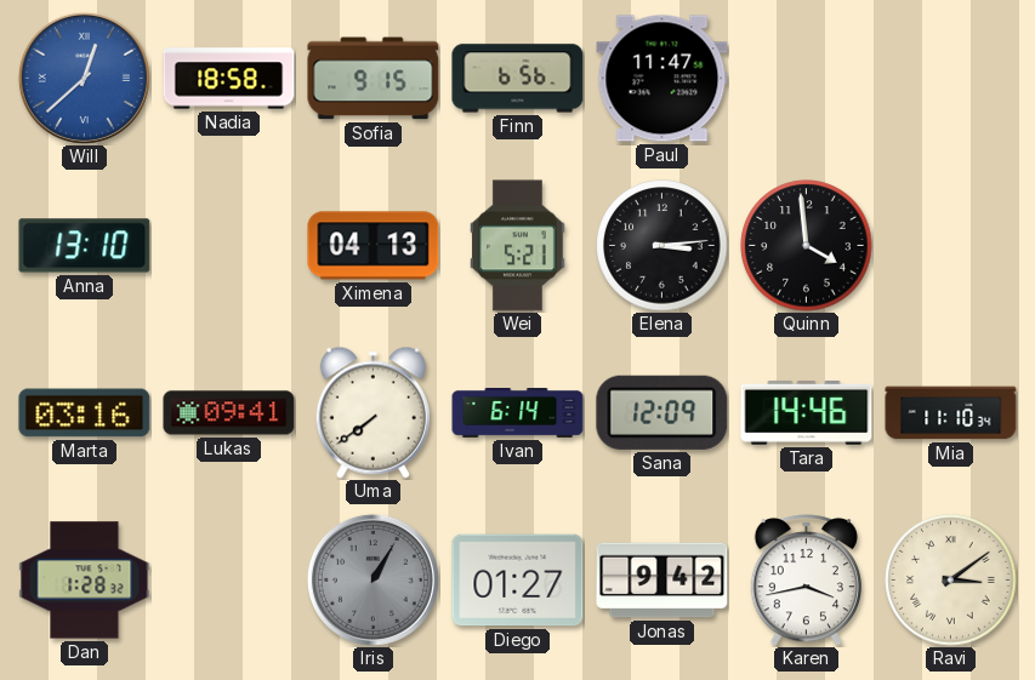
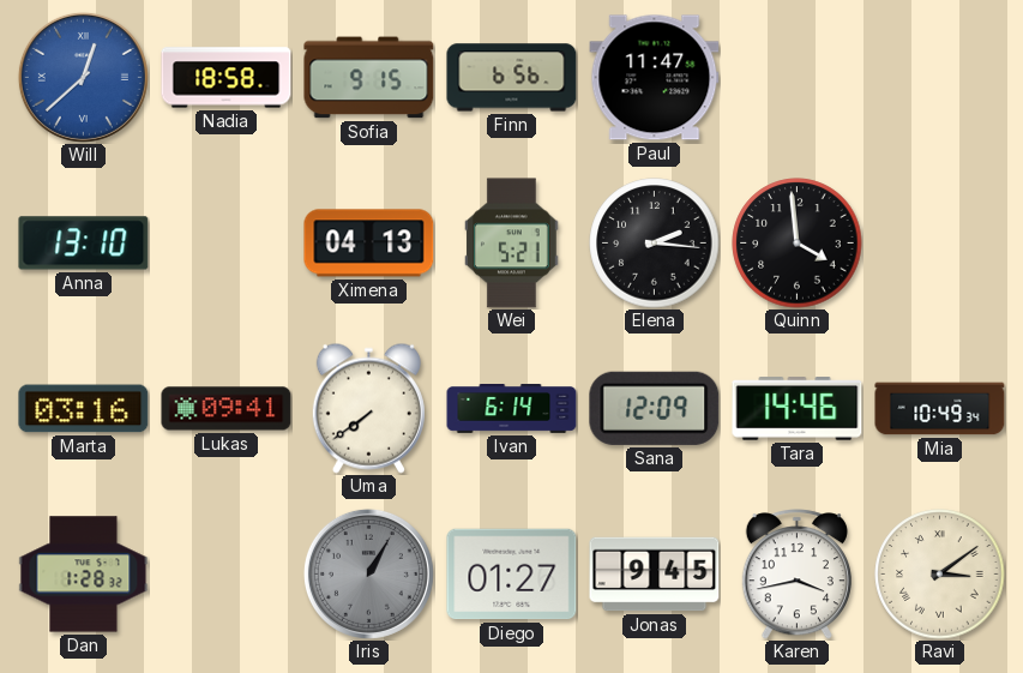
Elena: 3:14 -> 2:16
Mia: 11:10 -> 10:49
Jonas: 9:42 -> 9:45
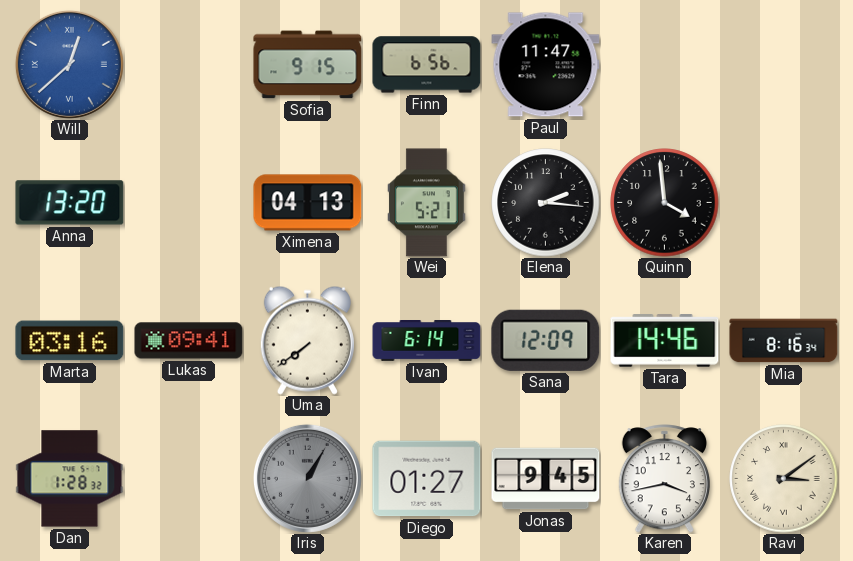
Nadia: 18:58 -> none
Anna: 13:10 -> 13:20
Mia: 10:49 -> 8:16
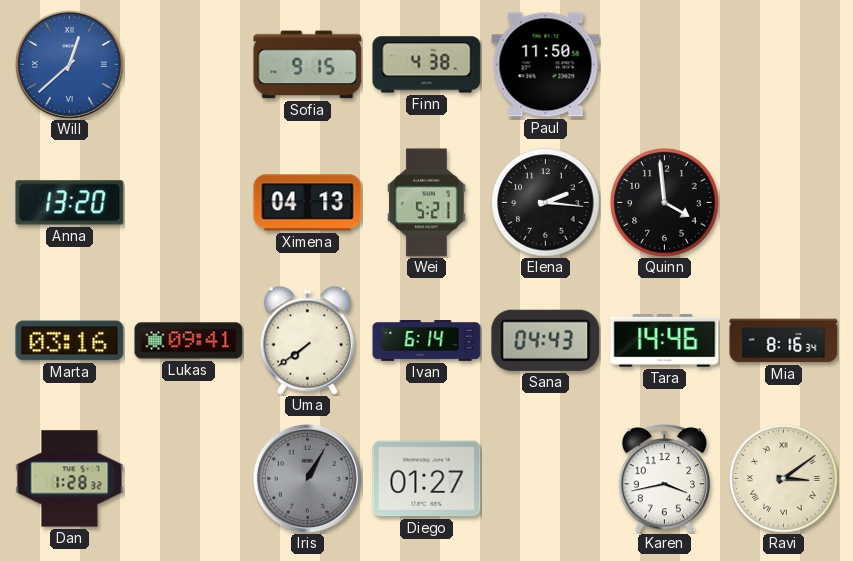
Finn: 6:56 -> 4:38
Paul: 11:47 -> 11:50
Sana: 12:09 -> 04:43
Jonas: 9:45 -> none
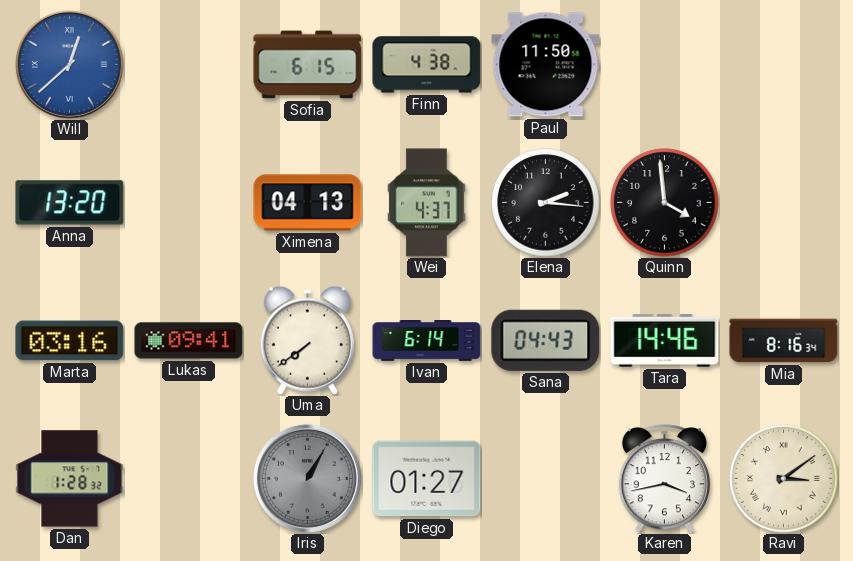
Sofia: 9:15 -> 6:15
Wei: 5:21 -> 4:37
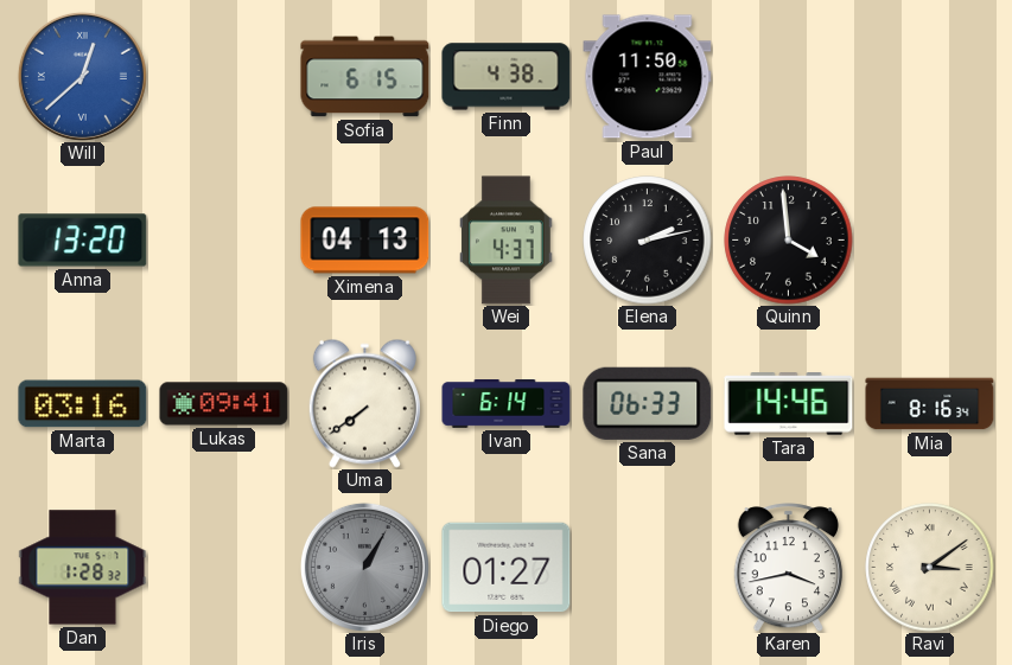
Elena: 2:16 -> 2:13
Sana: 04:43 -> 06:33
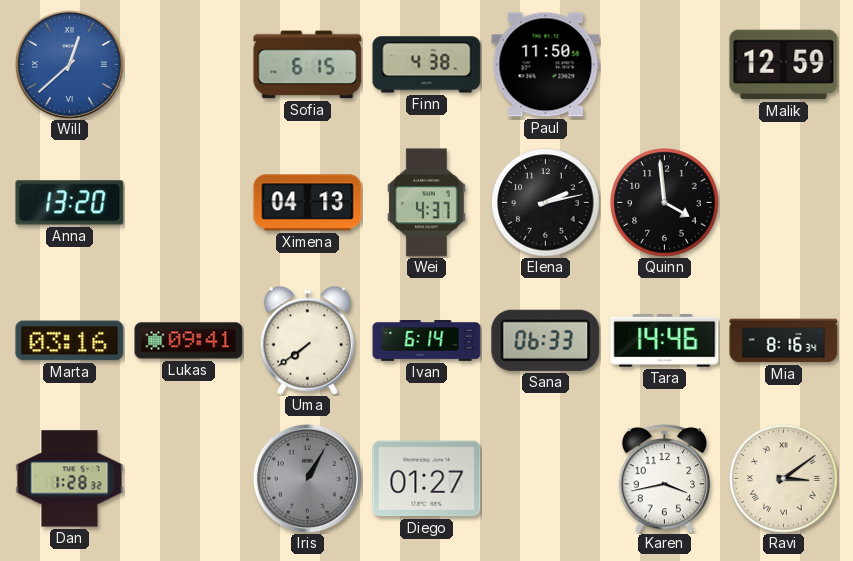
Malik: none -> 12:59
